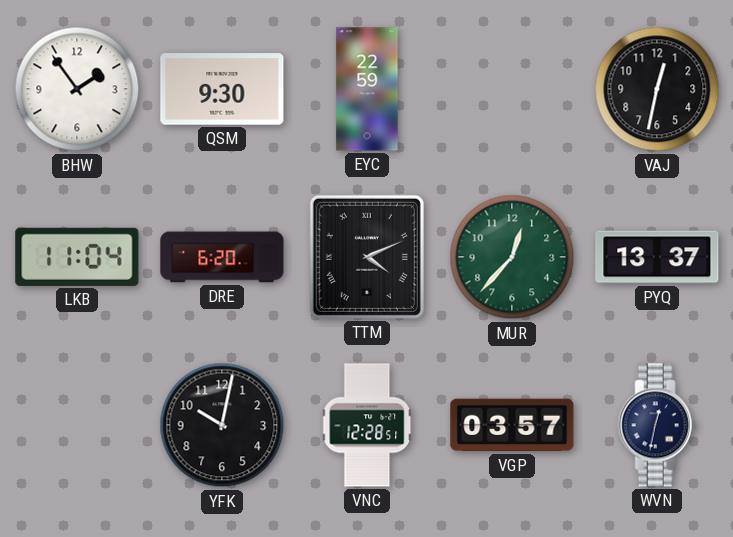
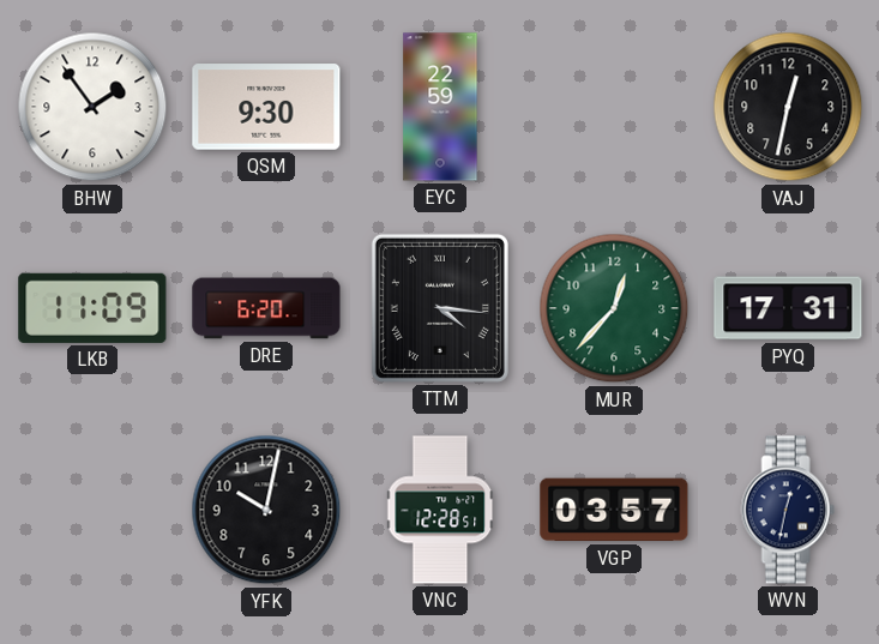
LKB: 11:04 -> 11:09
TTM: 4:11 -> 4:16
PYQ: 13:37 -> 17:31
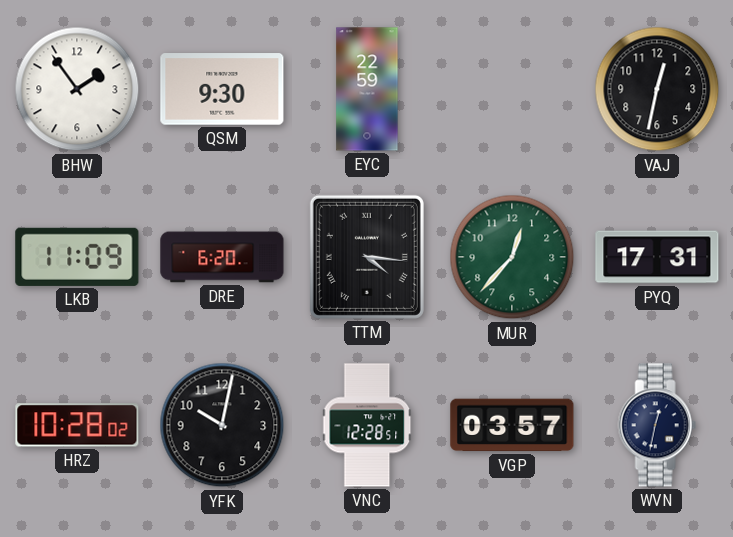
HRZ: none -> 10:28
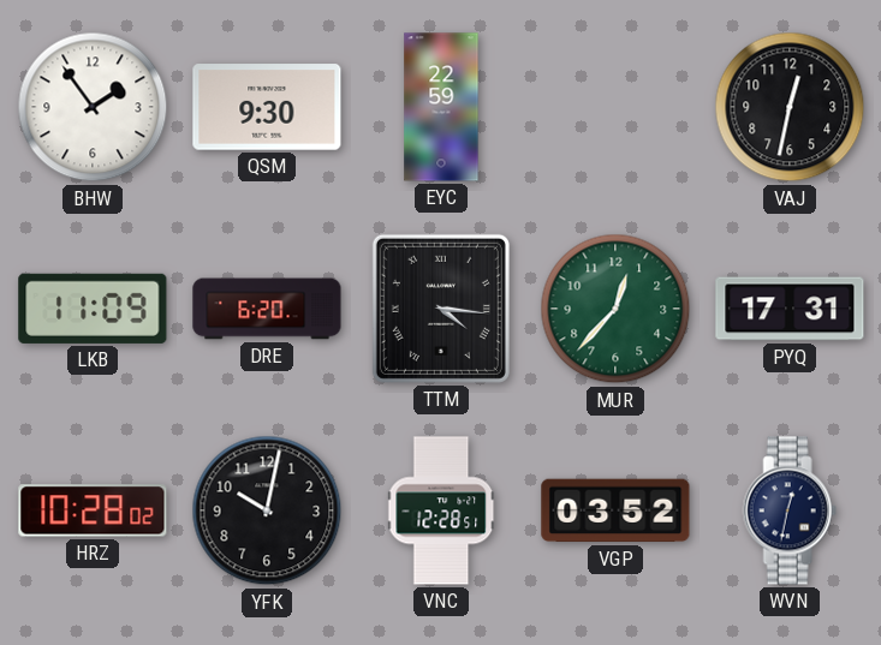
VGP: 03:57 -> 03:52
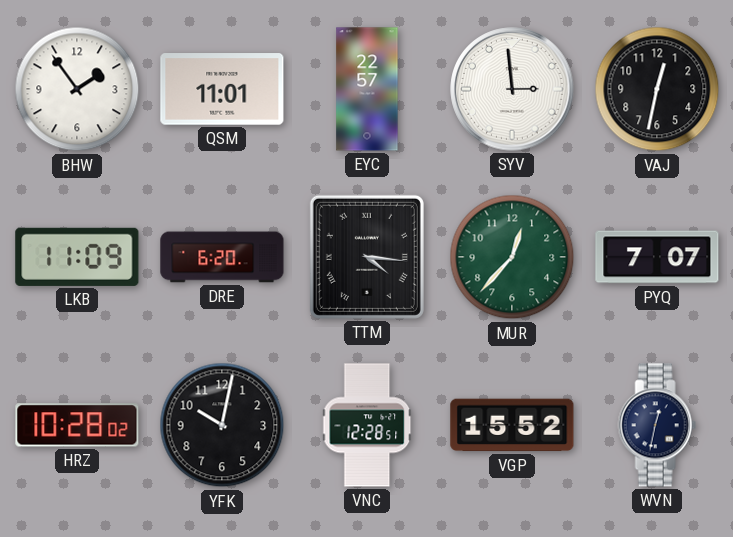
QSM: 9:30 -> 11:01
EYC: 22:59 -> 22:57
SYV: none -> 2:59
PYQ: 17:31 -> 7:07
VGP: 03:52 -> 15:52
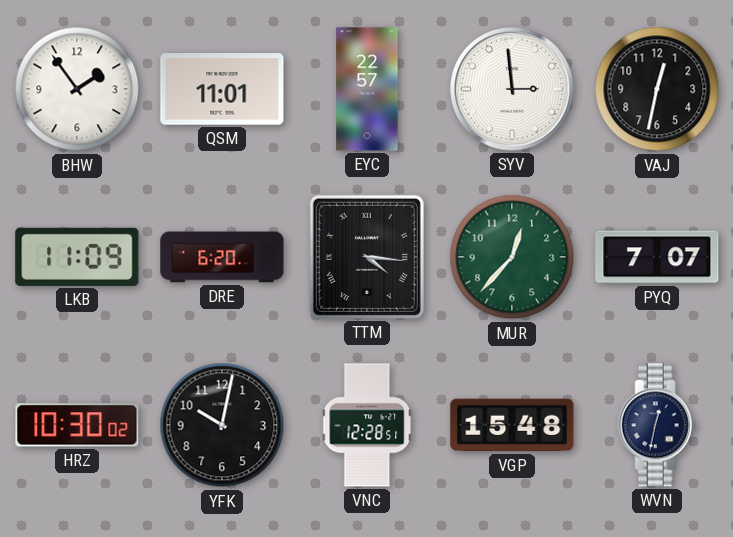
HRZ: 10:28 -> 10:30
VGP: 15:52 -> 15:48
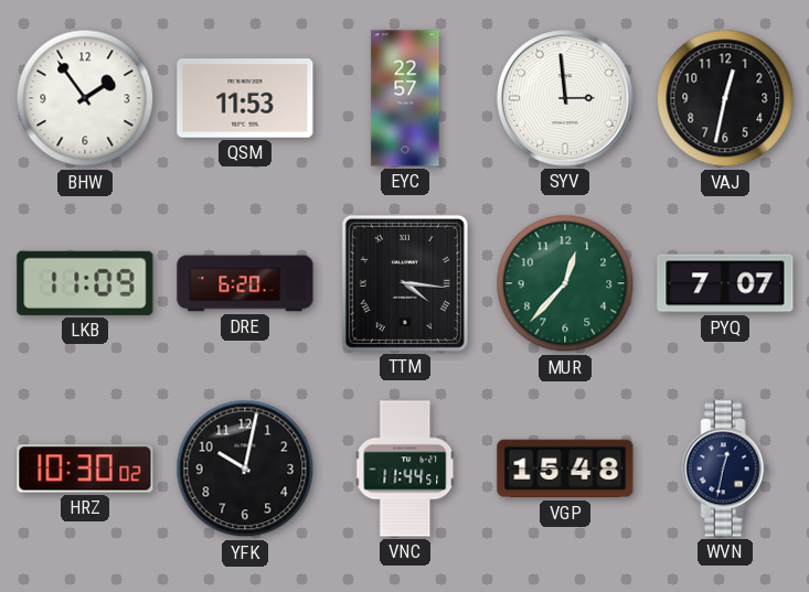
QSM: 11:01 -> 11:53
VNC: 12:28 -> 11:44
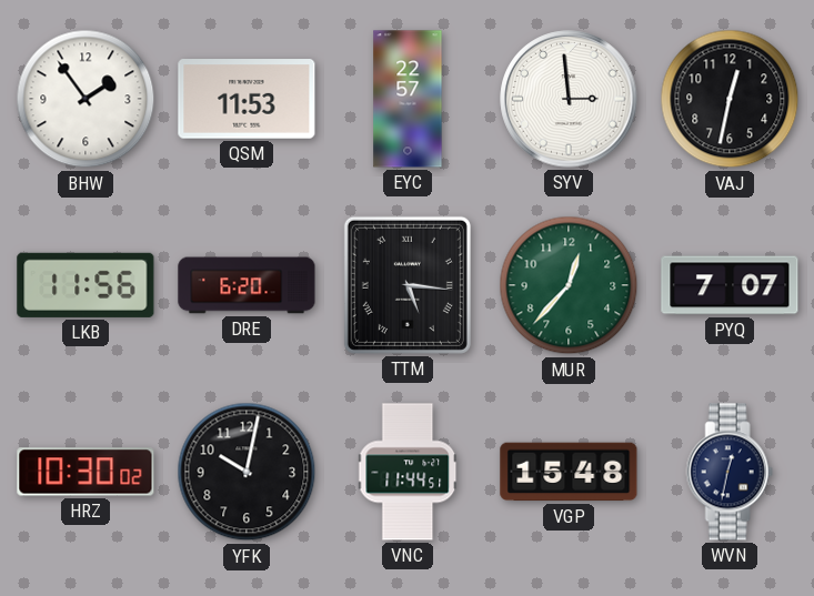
LKB: 11:09 -> 11:56
TTM: 4:16 -> 5:16
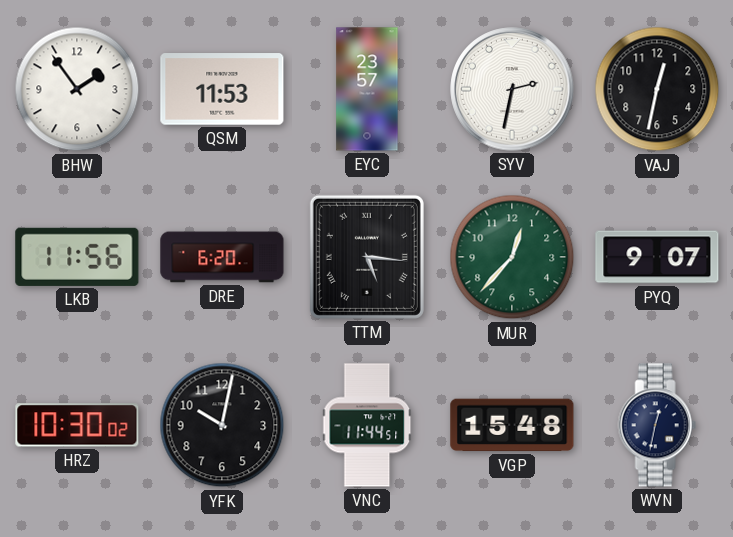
EYC: 22:57 -> 23:57
SYV: 2:59 -> 2:32
PYQ: 7:07 -> 9:07
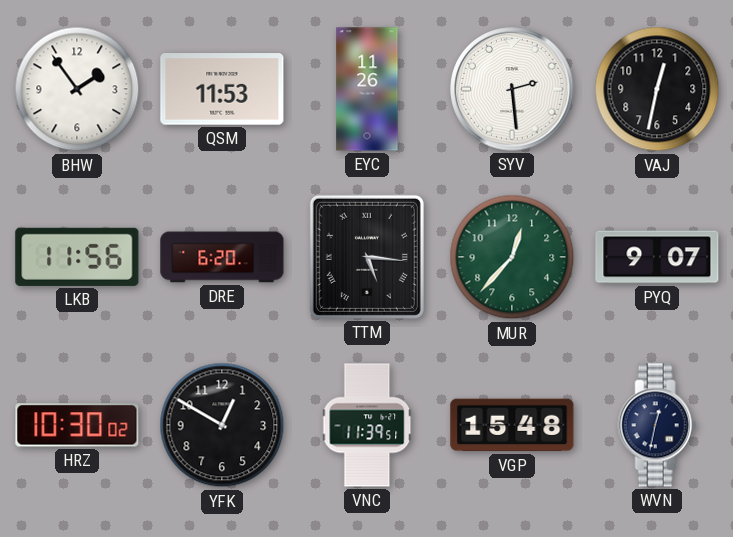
EYC: 23:57 -> 11:26
SYV: 2:32 -> 2:29
YFK: 10:02 -> 12:50
VNC: 11:44 -> 11:39
